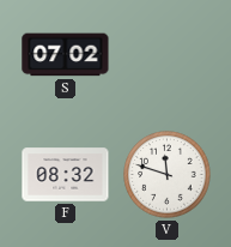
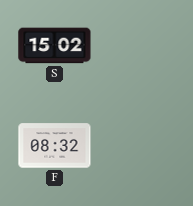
S: 07:02 -> 15:02
V: 11:48 -> none
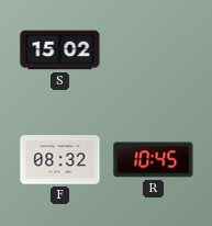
R: none -> 10:45
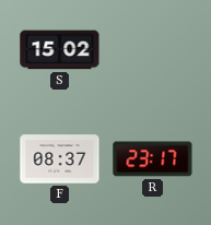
F: 08:32 -> 08:37
R: 10:45 -> 23:17
